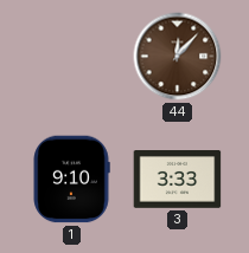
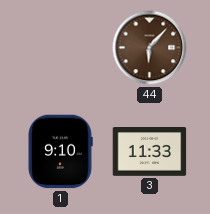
44: 12:07 -> 6:07
3: 3:33 -> 11:33
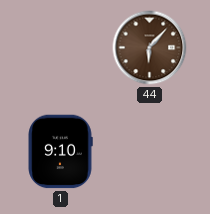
3: 11:33 -> none
